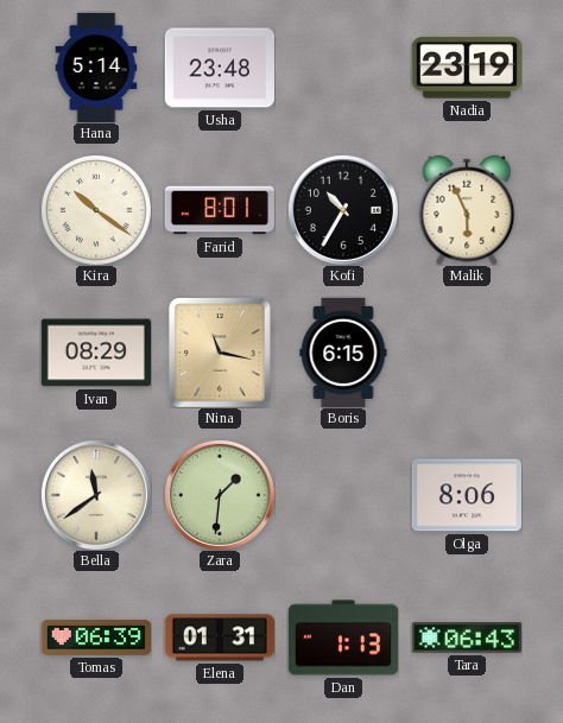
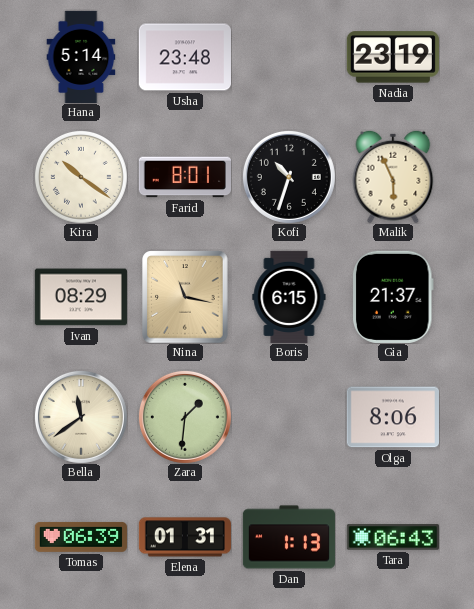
Kofi: 10:35 -> 10:33
Gia: none -> 21:37
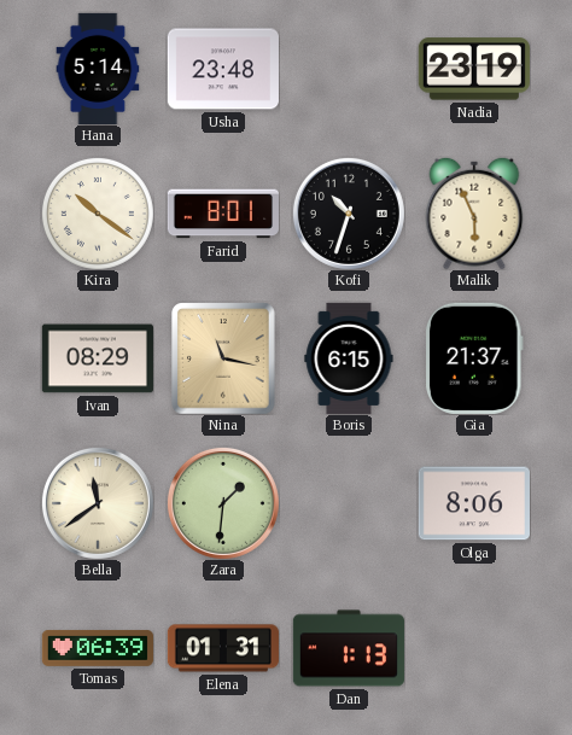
Tara: 06:43 -> none
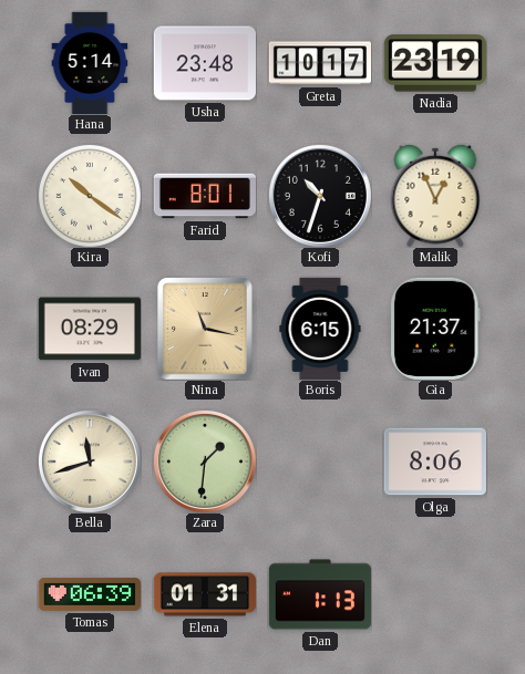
Greta: none -> 10:17
Malik: 5:56 -> 12:56
Bella: 11:39 -> 11:42
